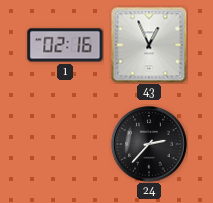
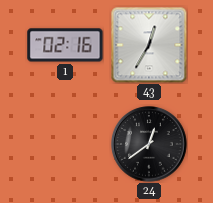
43: 12:56 -> 12:35
24: 2:37 -> 12:39
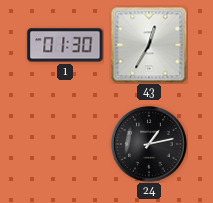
1: 02:16 -> 01:30
24: 12:39 -> 1:13
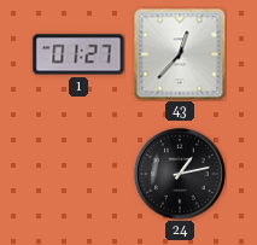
1: 01:30 -> 01:27
43: 12:35 -> 12:37
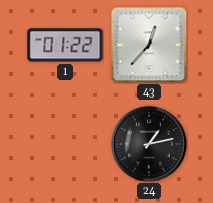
1: 01:27 -> 01:22
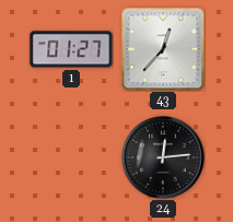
1: 01:22 -> 01:27
24: 1:13 -> 12:14
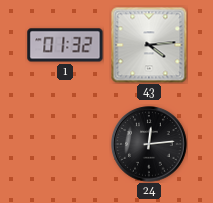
1: 01:27 -> 01:32
43: 12:37 -> 4:14
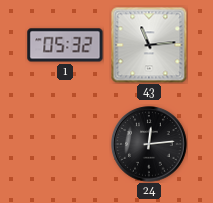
1: 01:32 -> 05:32
43: 4:14 -> 11:14
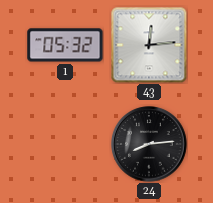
43: 11:14 -> 12:14
24: 12:14 -> 8:14
